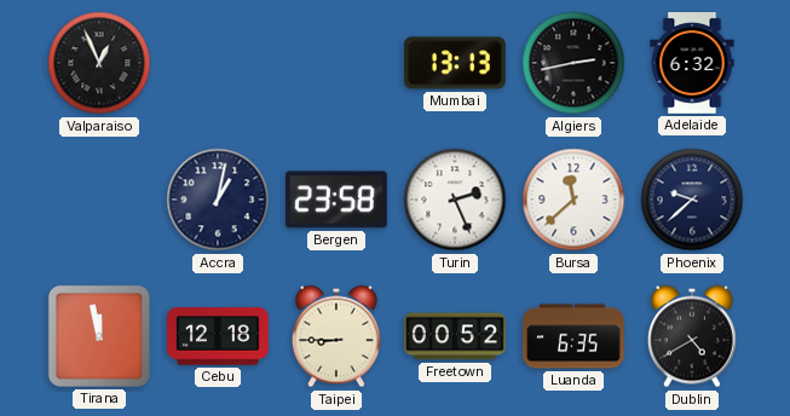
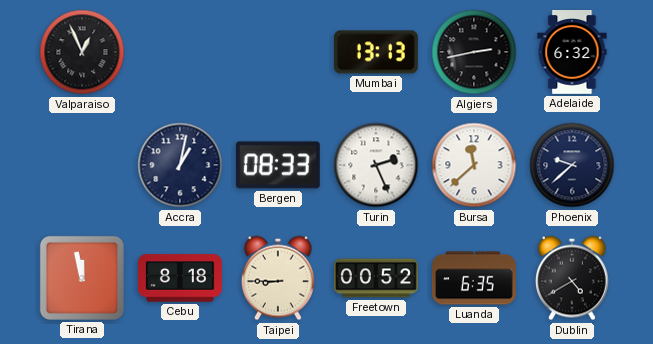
Bergen: 23:58 -> 08:33
Cebu: 12:18 -> 8:18
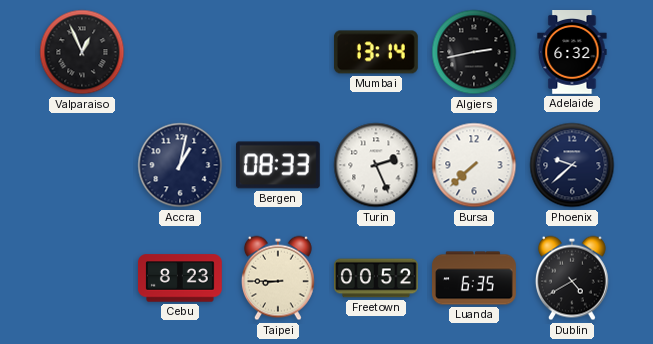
Mumbai: 13:13 -> 13:14
Bursa: 11:38 -> 7:38
Tirana: 11:58 -> none
Cebu: 8:18 -> 8:23
